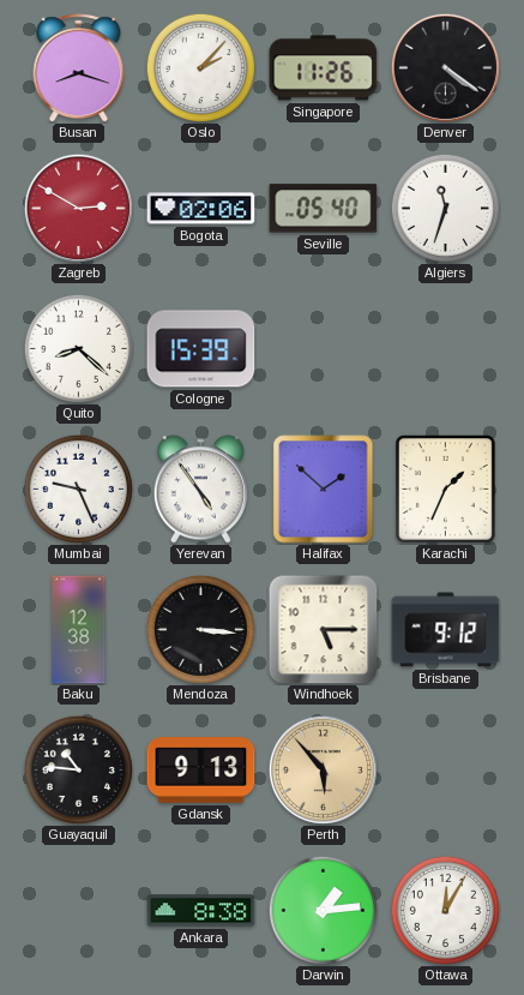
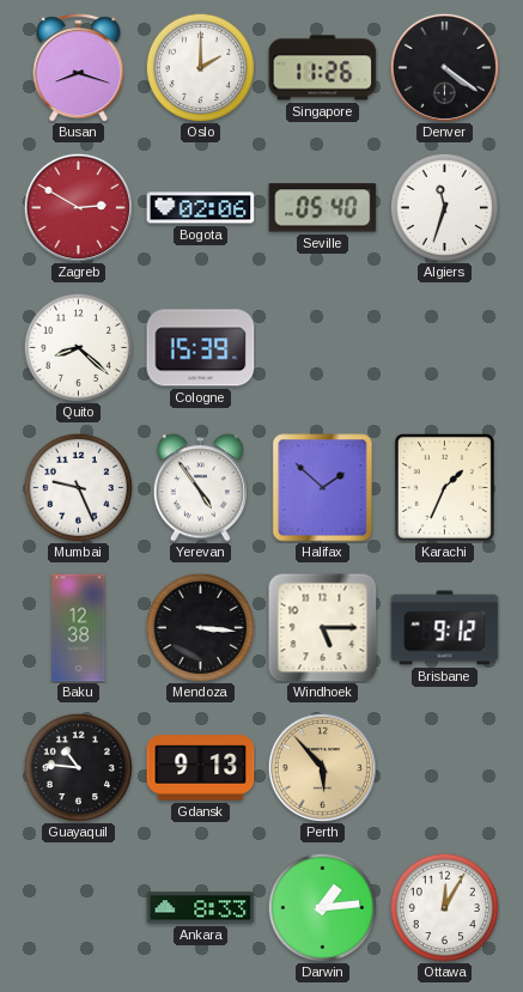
Oslo: 2:07 -> 2:00
Ankara: 8:38 -> 8:33
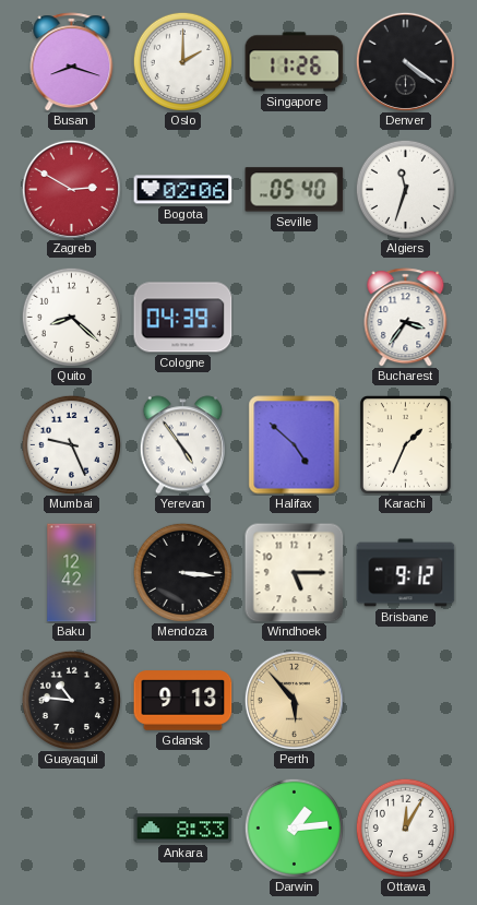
Cologne: 15:39 -> 04:39
Bucharest: none -> 3:36
Halifax: 1:52 -> 4:52
Baku: 12:38 -> 12:42
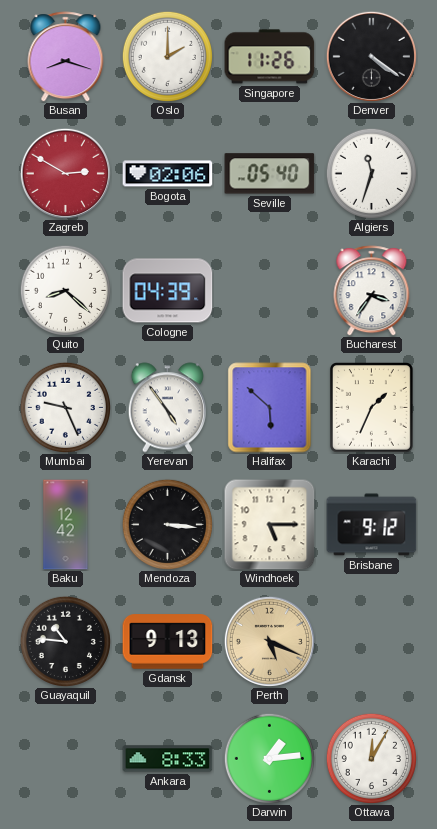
Halifax: 4:52 -> 5:52
Perth: 5:53 -> 5:19
